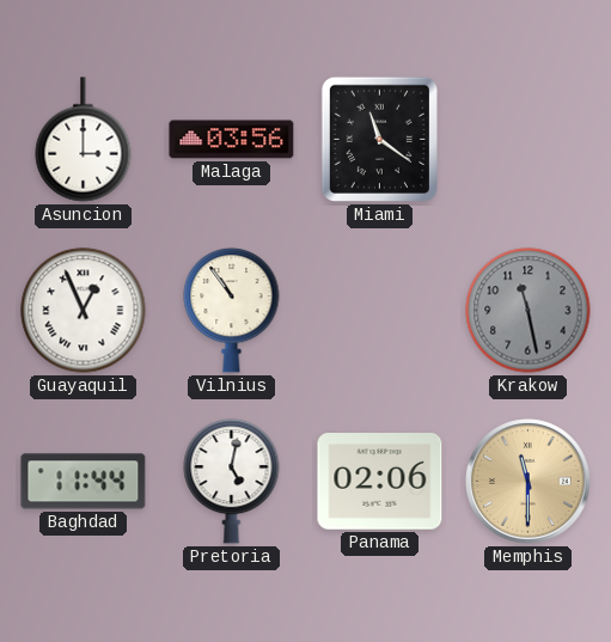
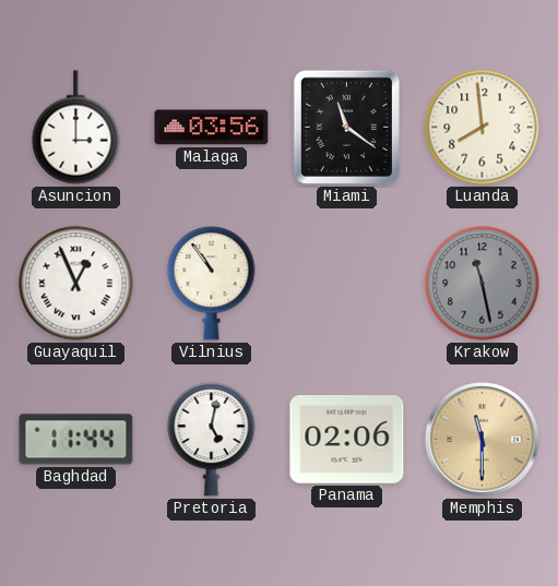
Luanda: none -> 7:59
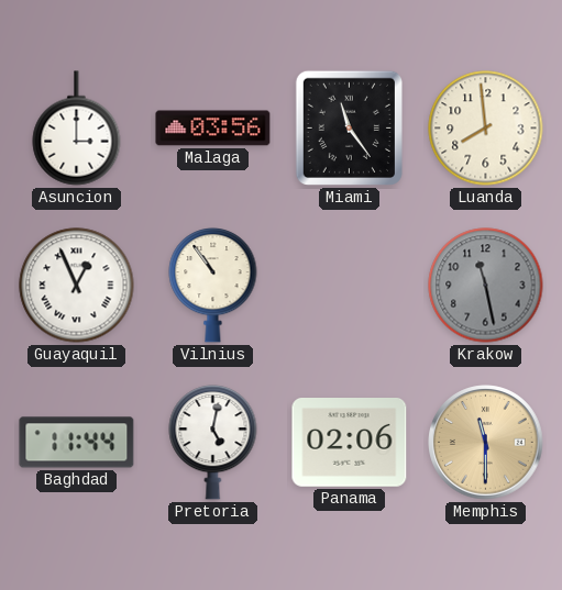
Miami: 11:21 -> 11:24
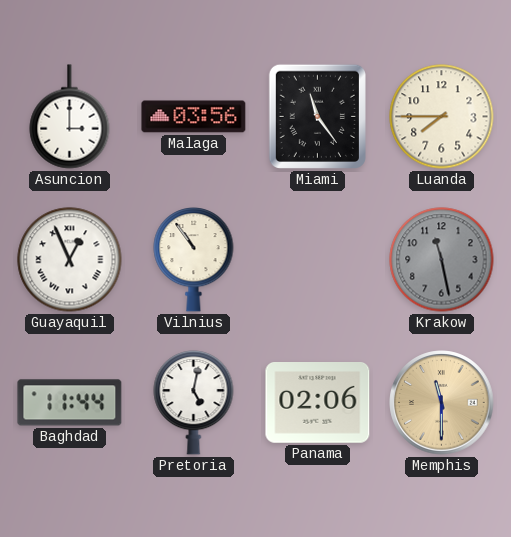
Luanda: 7:59 -> 7:45
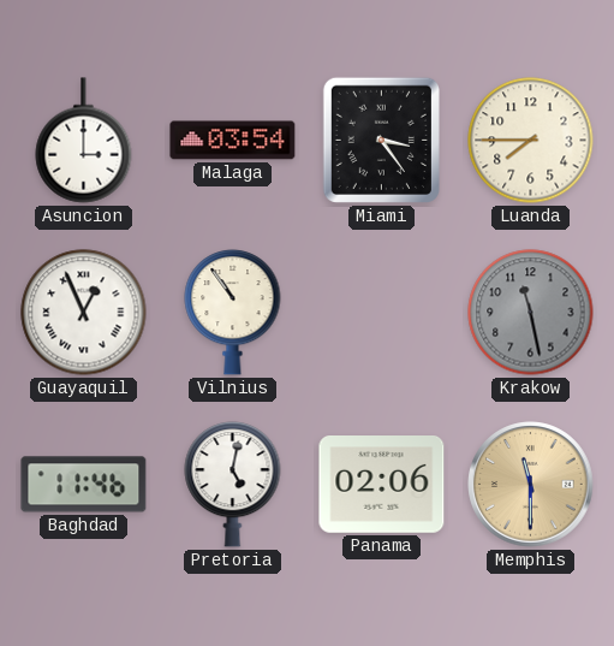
Malaga: 03:56 -> 03:54
Miami: 11:24 -> 3:24
Baghdad: 11:44 -> 11:46
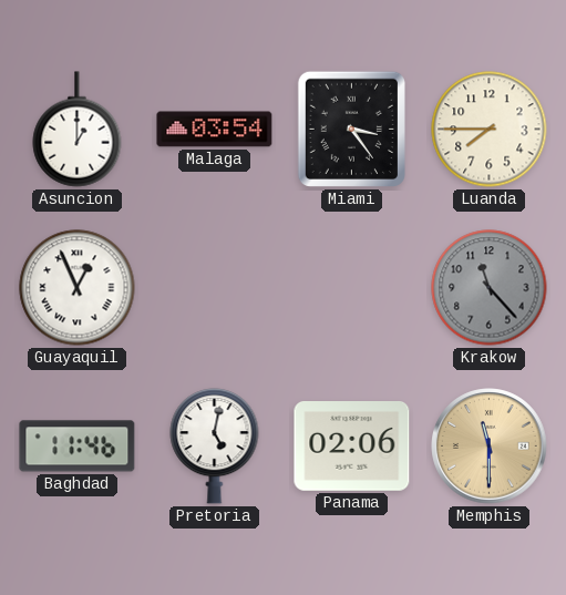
Asuncion: 3:00 -> 1:00
Vilnius: 10:54 -> none
Krakow: 11:28 -> 11:23
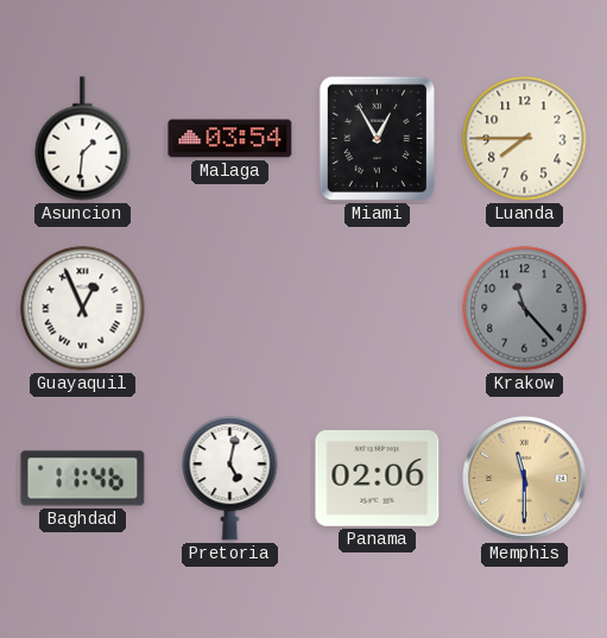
Asuncion: 1:00 -> 1:31
Miami: 3:24 -> 12:55
